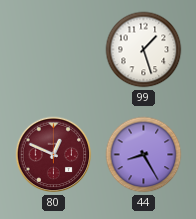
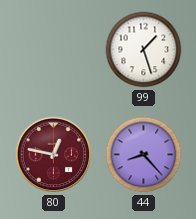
80: 12:49 -> 12:47
44: 8:25 -> 8:23
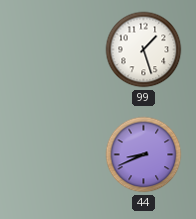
80: 12:47 -> none
44: 8:23 -> 8:41
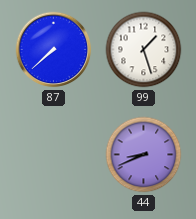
87: none -> 7:38
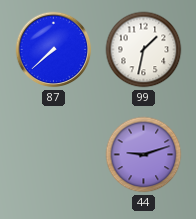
99: 1:27 -> 1:32
44: 8:41 -> 9:12
